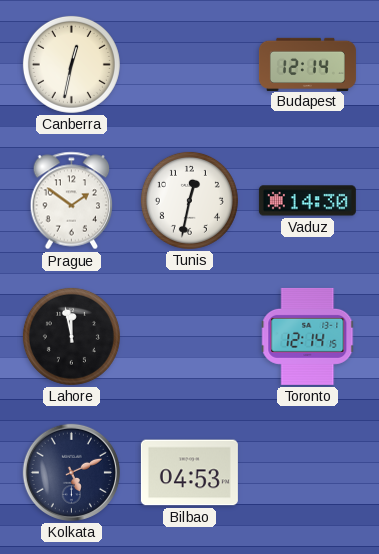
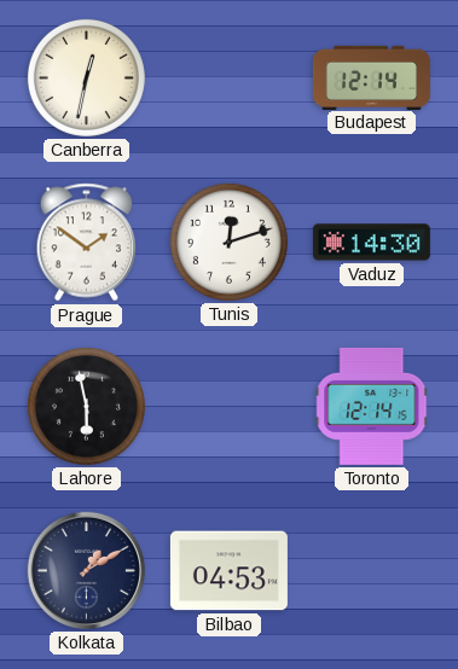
Tunis: 12:32 -> 12:12
Lahore: 11:58 -> 5:58
Kolkata: 5:11 -> 1:10
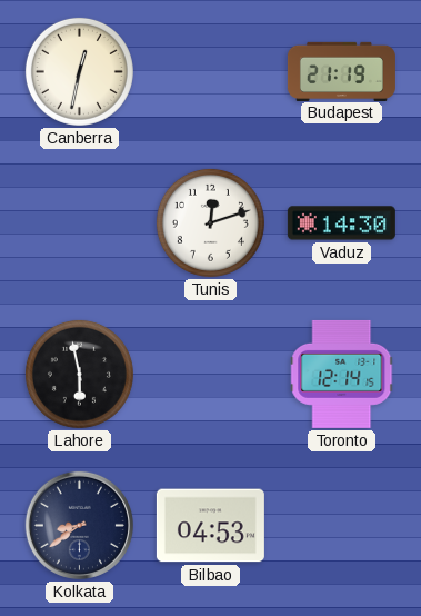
Budapest: 12:14 -> 21:19
Prague: 1:51 -> none
Kolkata: 1:10 -> 8:39
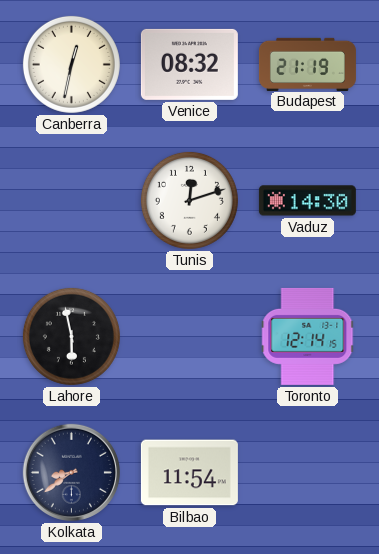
Venice: none -> 08:32
Bilbao: 04:53 -> 11:54
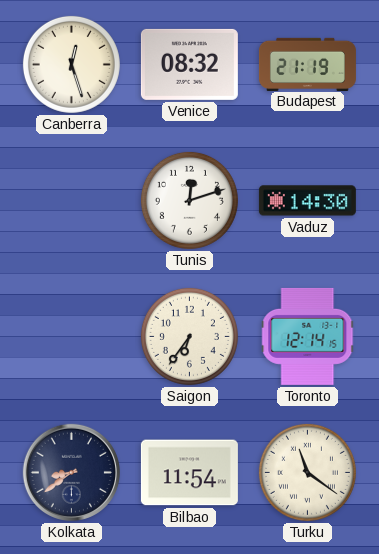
Canberra: 12:32 -> 12:27
Lahore: 5:58 -> none
Saigon: none -> 6:36
Turku: none -> 11:21
